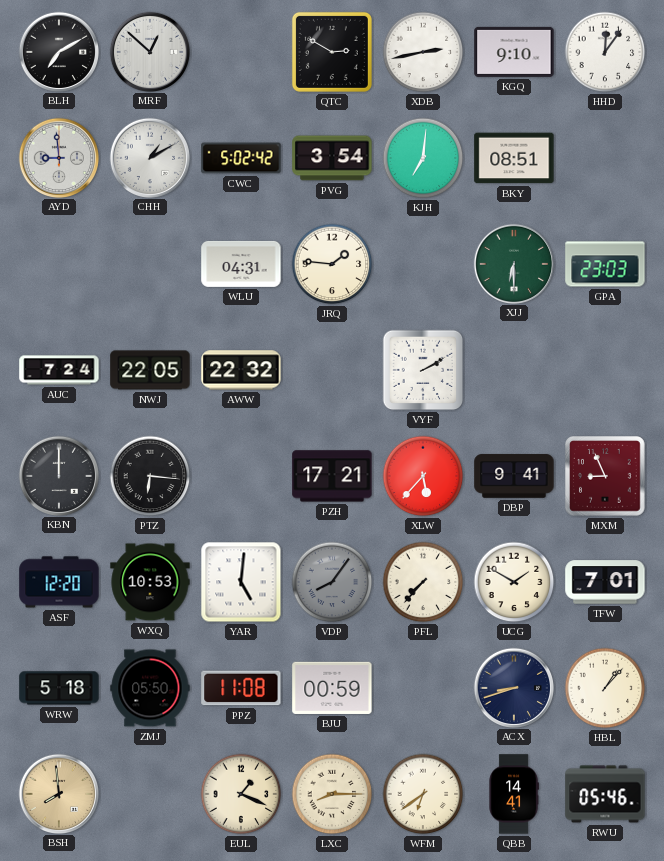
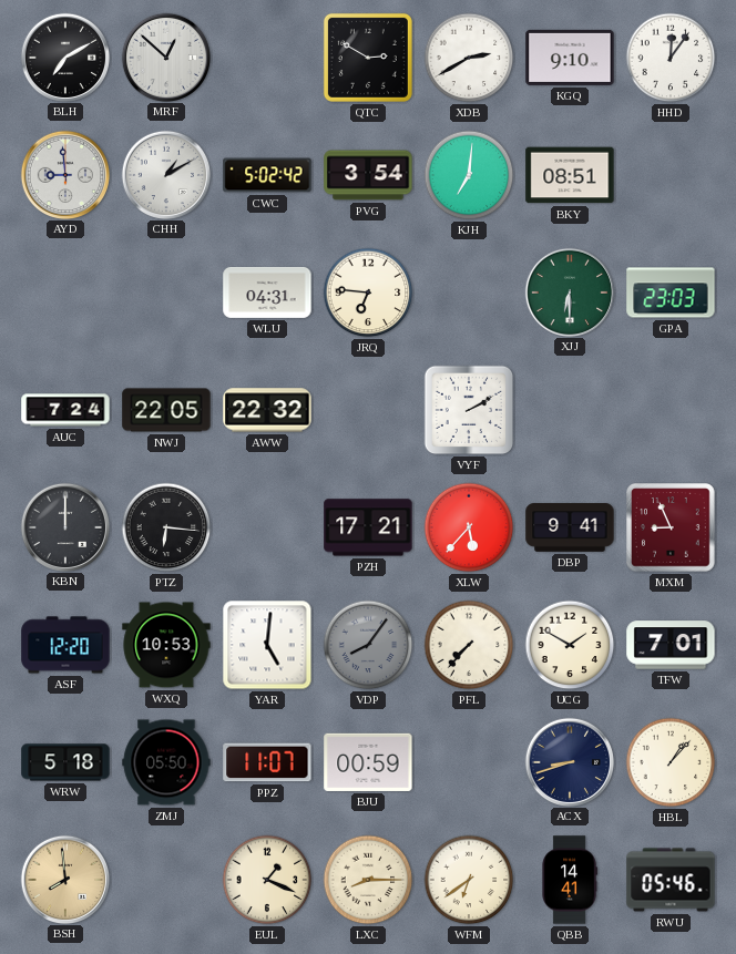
XDB: 2:43 -> 2:40
JRQ: 1:46 -> 6:46
PPZ: 11:08 -> 11:07
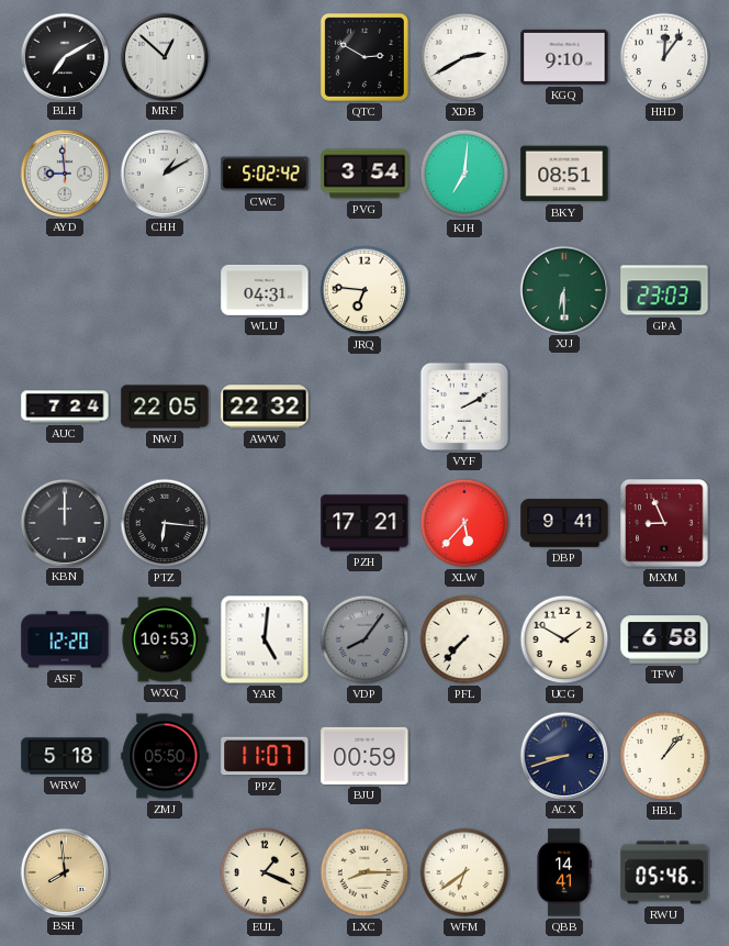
TFW: 7:01 -> 6:58
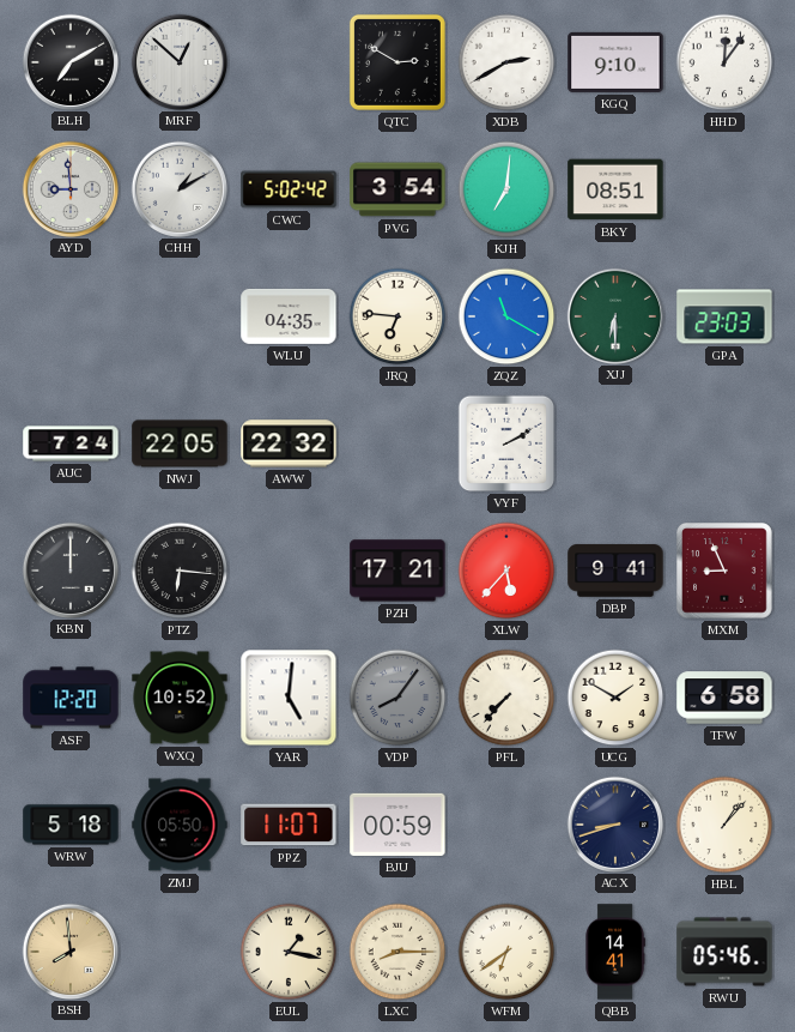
WLU: 04:31 -> 04:35
ZQZ: none -> 11:20
WXQ: 10:53 -> 10:52
EUL: 1:19 -> 1:17
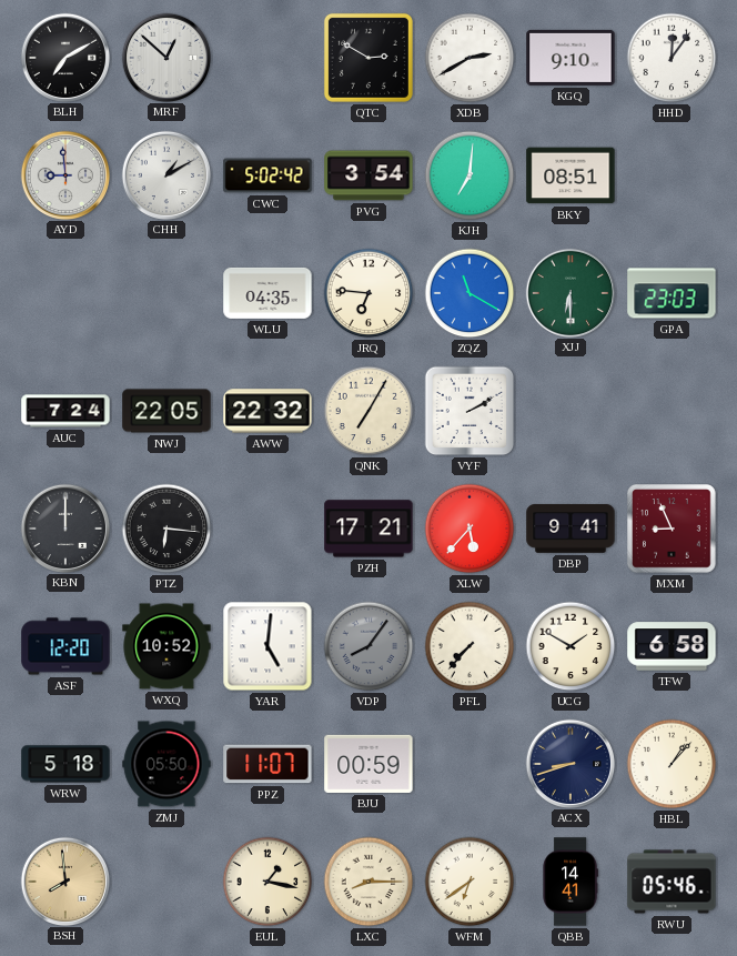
QNK: none -> 7:05
